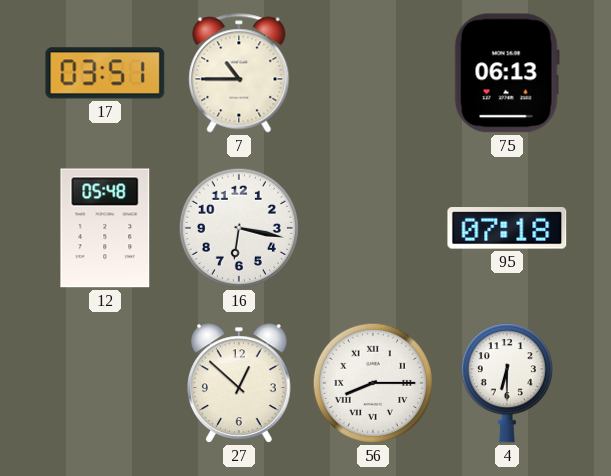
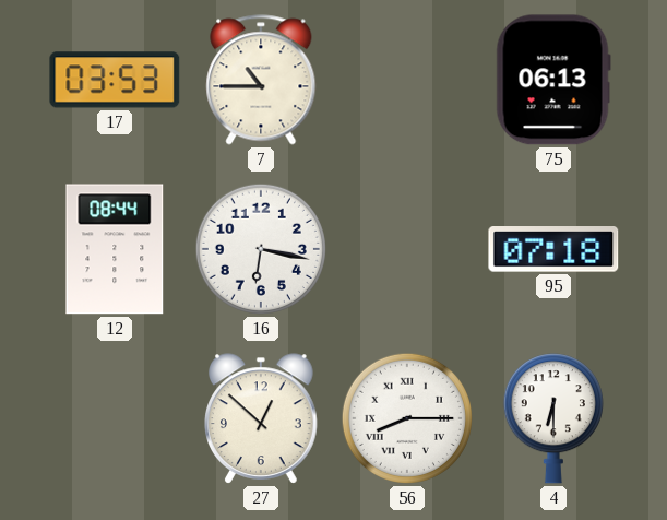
17: 03:51 -> 03:53
12: 05:48 -> 08:44
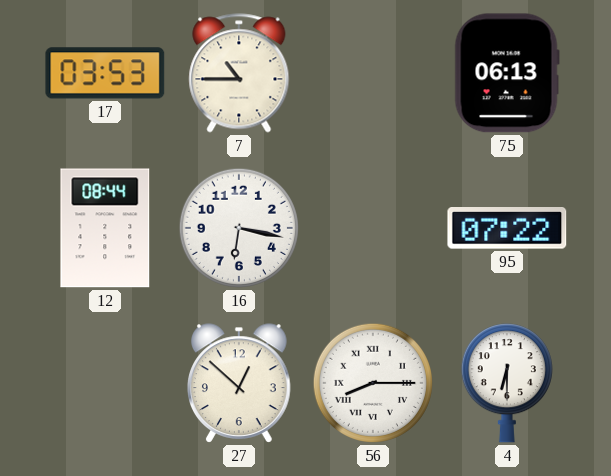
95: 07:18 -> 07:22
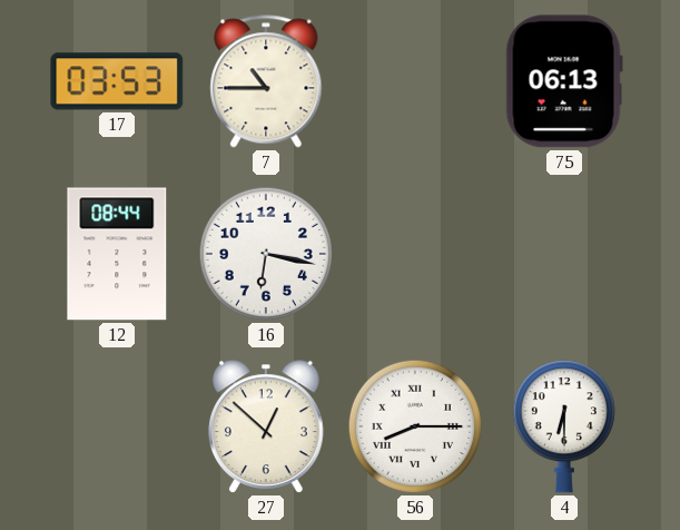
95: 07:22 -> none
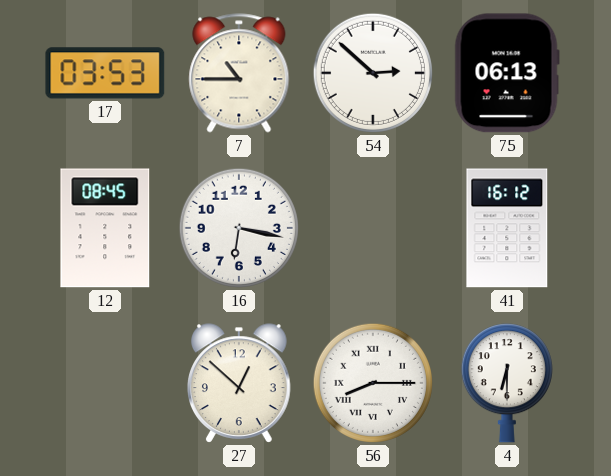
54: none -> 2:52
12: 08:44 -> 08:45
41: none -> 16:12
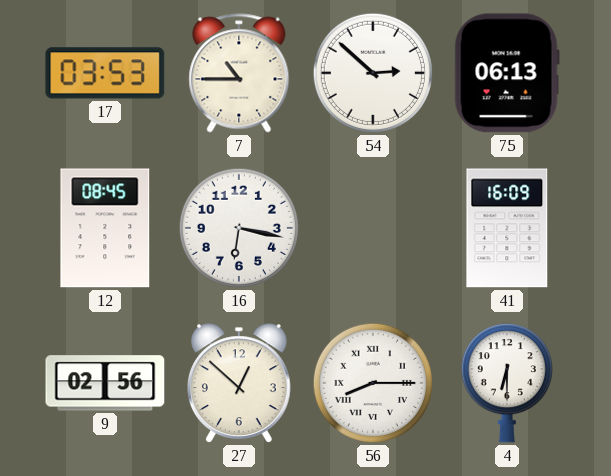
41: 16:12 -> 16:09
9: none -> 02:56
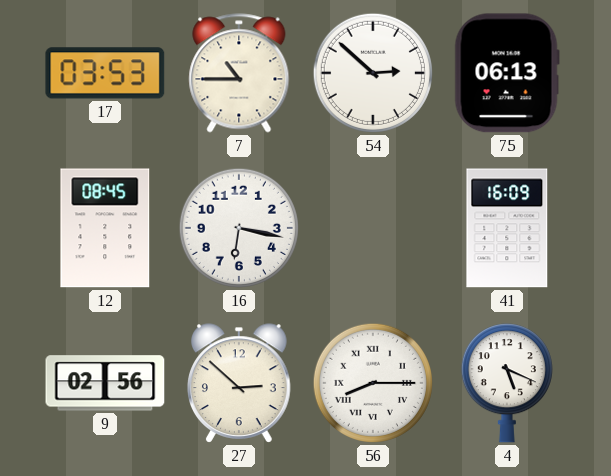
27: 12:52 -> 2:52
4: 6:30 -> 5:19
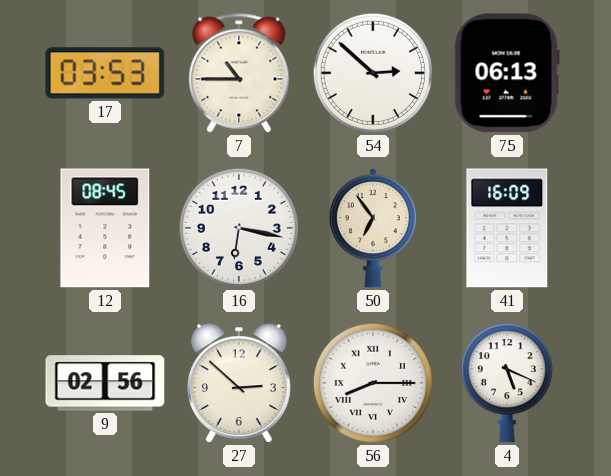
50: none -> 6:54
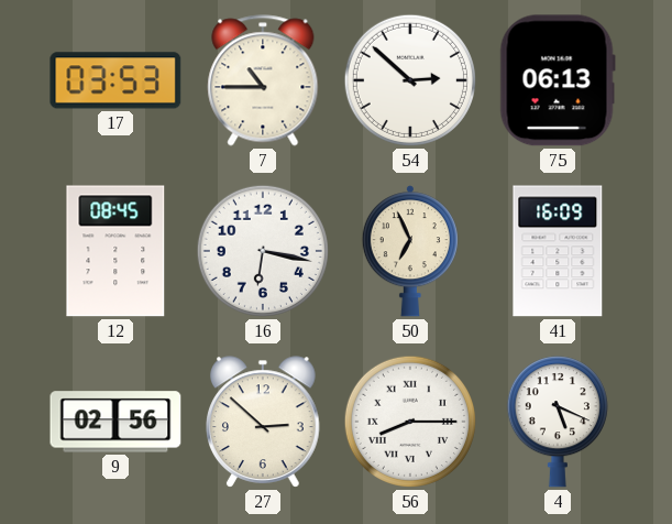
50: 6:54 -> 6:56
